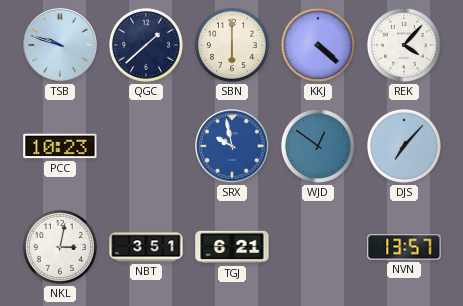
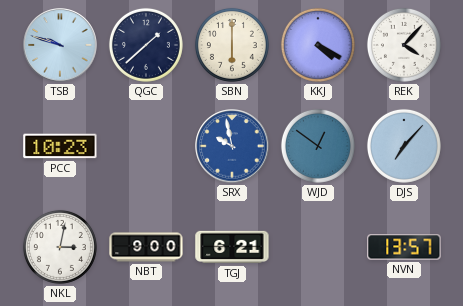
KKJ: 4:22 -> 4:20
NBT: 3:51 -> 9:00
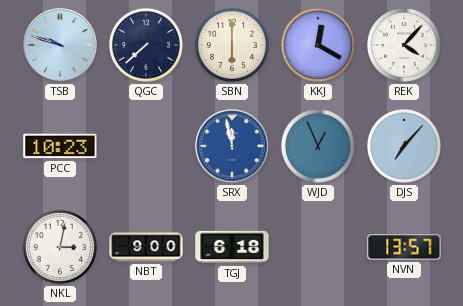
QGC: 1:38 -> 7:38
KKJ: 4:20 -> 12:20
SRX: 9:58 -> 11:58
WJD: 12:51 -> 12:56
TGJ: 6:21 -> 6:18
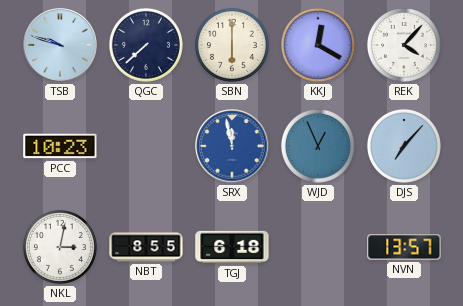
NBT: 9:00 -> 8:55
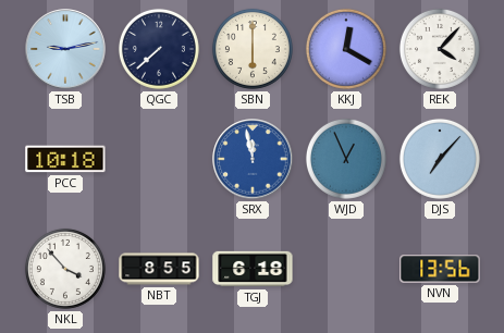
TSB: 9:48 -> 9:13
PCC: 10:23 -> 10:18
NKL: 3:02 -> 3:53
NVN: 13:57 -> 13:56
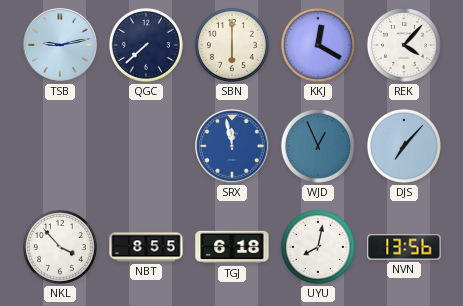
PCC: 10:18 -> none
UYU: none -> 8:02
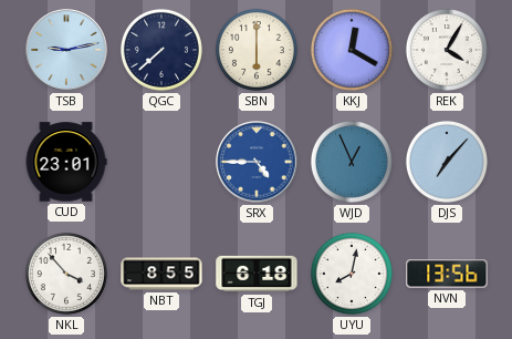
REK: 4:07 -> 4:05
CUD: none -> 23:01
SRX: 11:58 -> 4:45
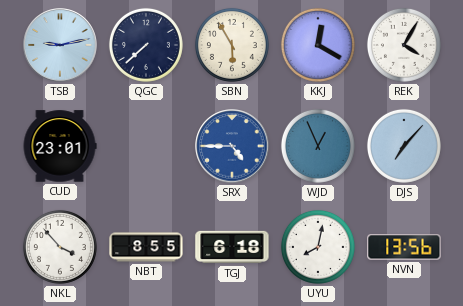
SBN: 6:00 -> 5:55
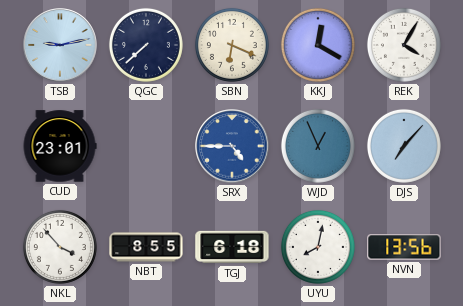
SBN: 5:55 -> 6:19
